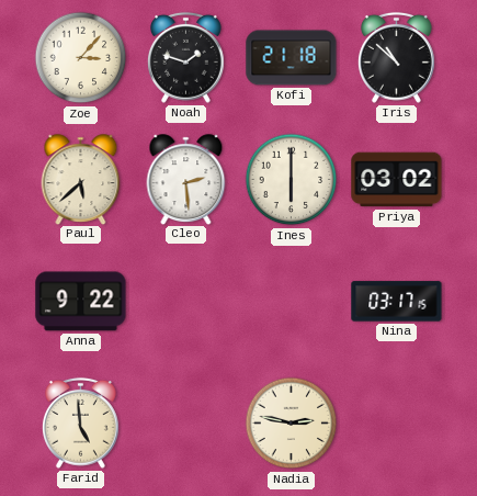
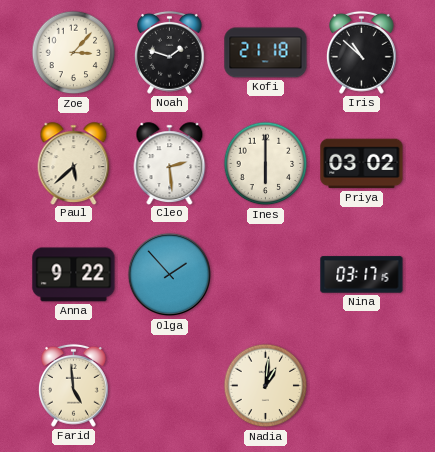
Olga: none -> 1:53
Nadia: 2:47 -> 1:01
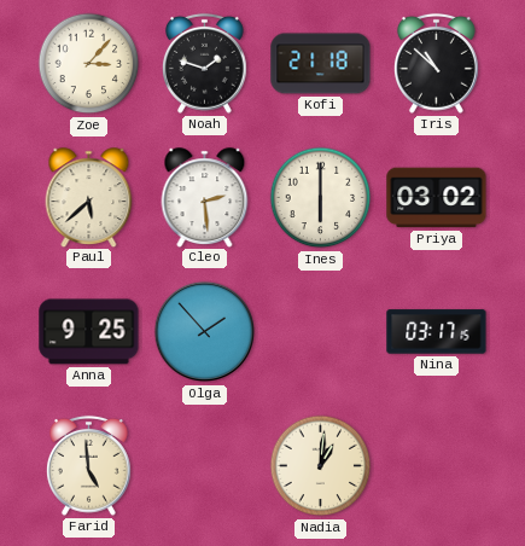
Anna: 9:22 -> 9:25
